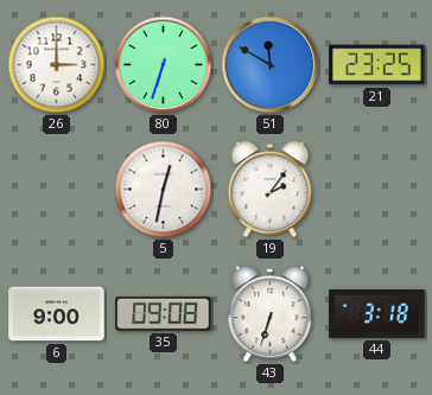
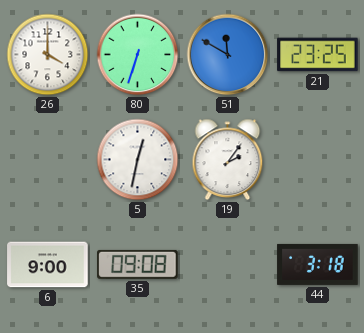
26: 3:00 -> 4:00
43: 6:33 -> none
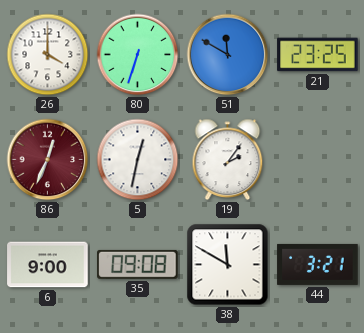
86: none -> 12:34
38: none -> 11:50
44: 3:18 -> 3:21
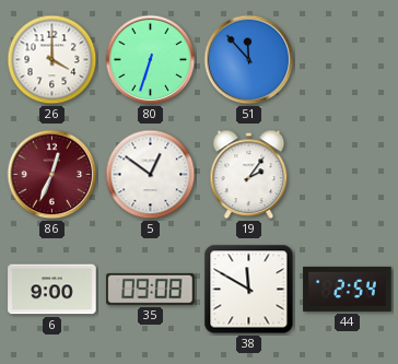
51: 11:50 -> 11:53
21: 23:25 -> none
5: 12:32 -> 12:51
44: 3:21 -> 2:54
